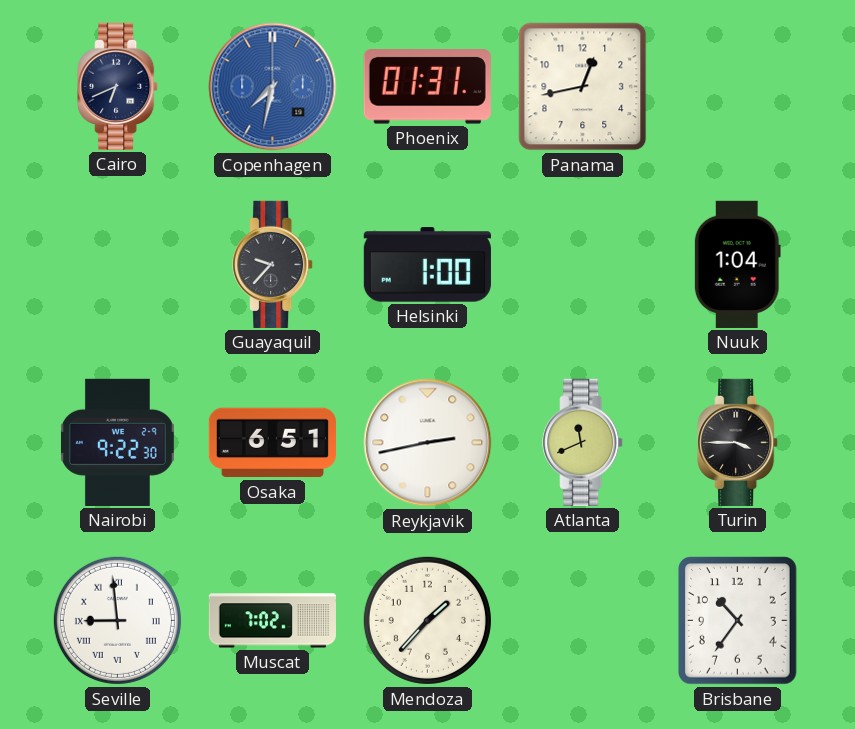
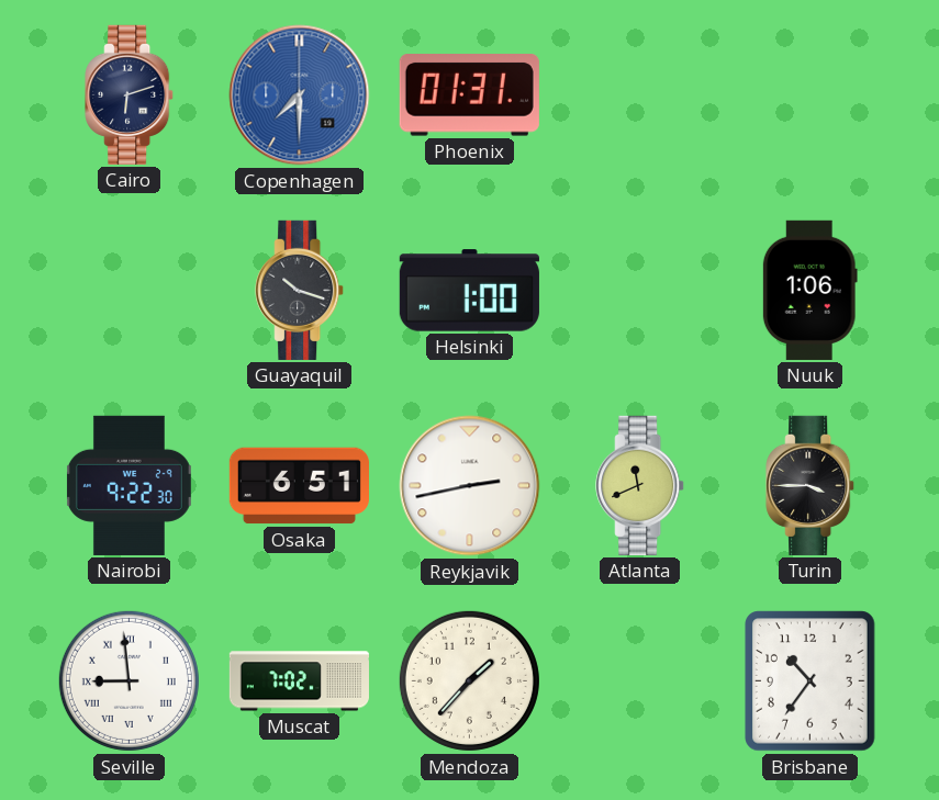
Cairo: 6:41 -> 6:12
Copenhagen: 7:32 -> 7:30
Panama: 12:43 -> none
Guayaquil: 9:37 -> 10:18
Nuuk: 1:04 -> 1:06
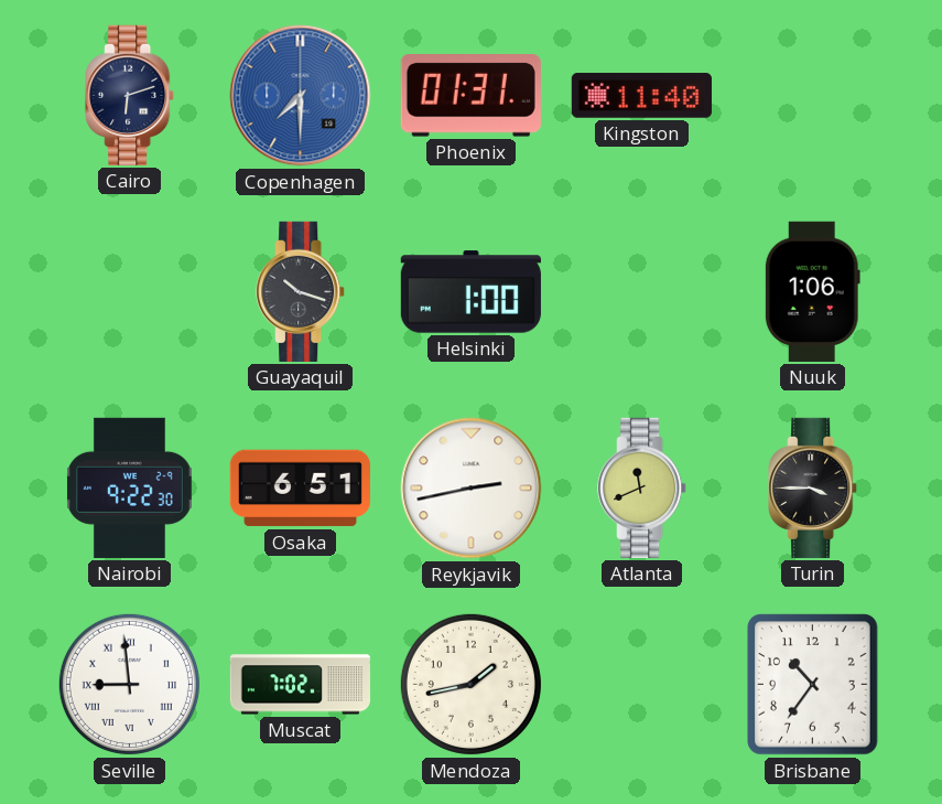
Kingston: none -> 11:40
Mendoza: 1:37 -> 1:43
